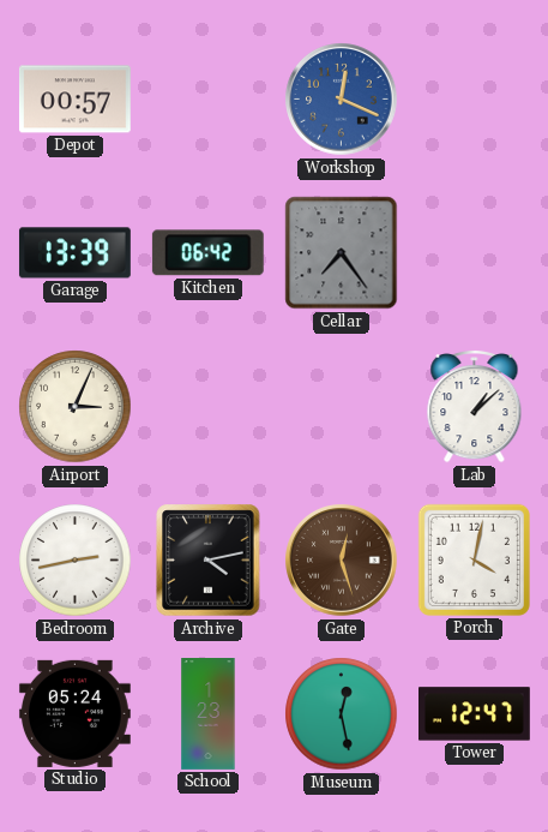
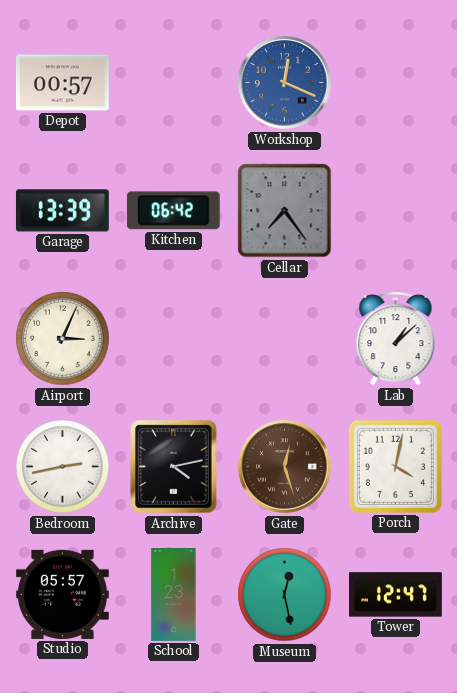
Studio: 05:24 -> 05:57
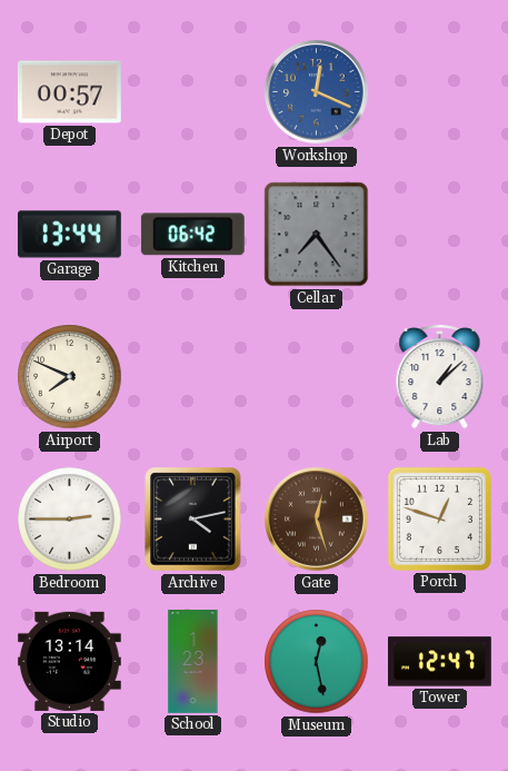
Garage: 13:39 -> 13:44
Airport: 3:04 -> 7:49
Bedroom: 2:43 -> 2:45
Porch: 4:02 -> 12:48
Studio: 05:57 -> 13:14
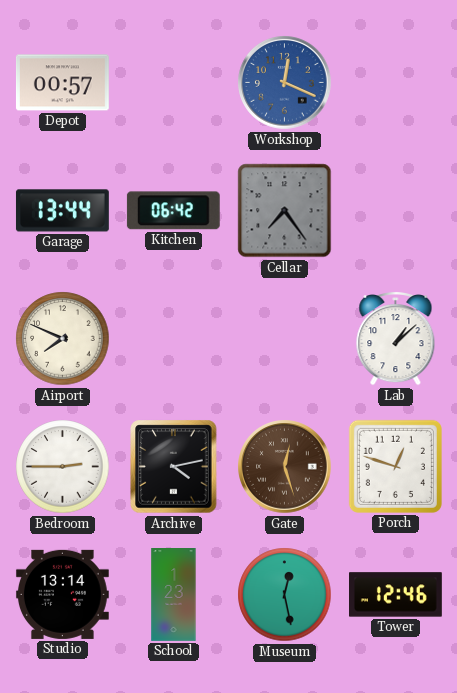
Tower: 12:47 -> 12:46
